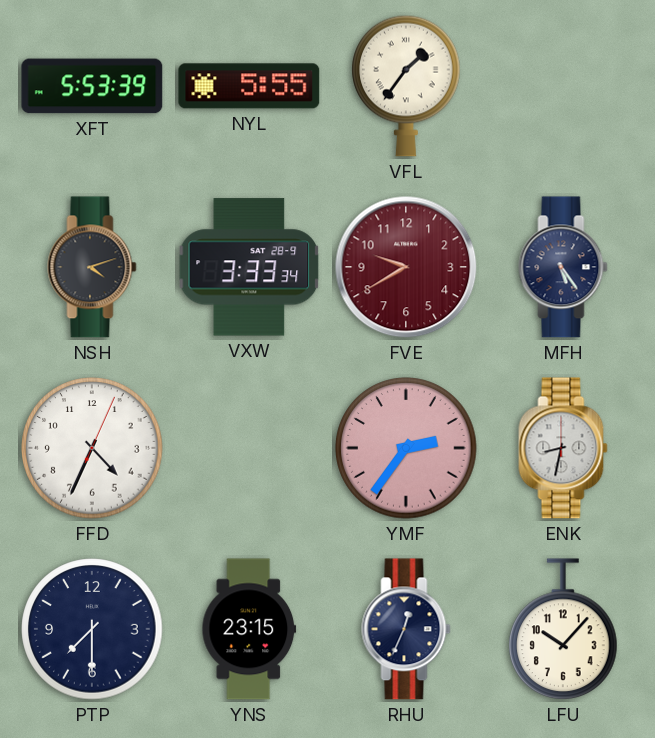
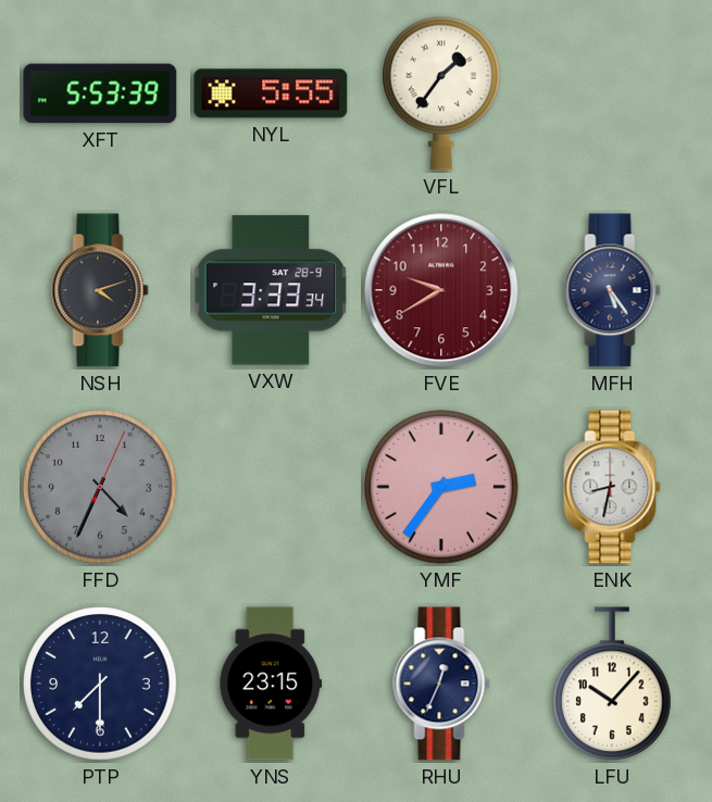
FFD dial: white -> grey
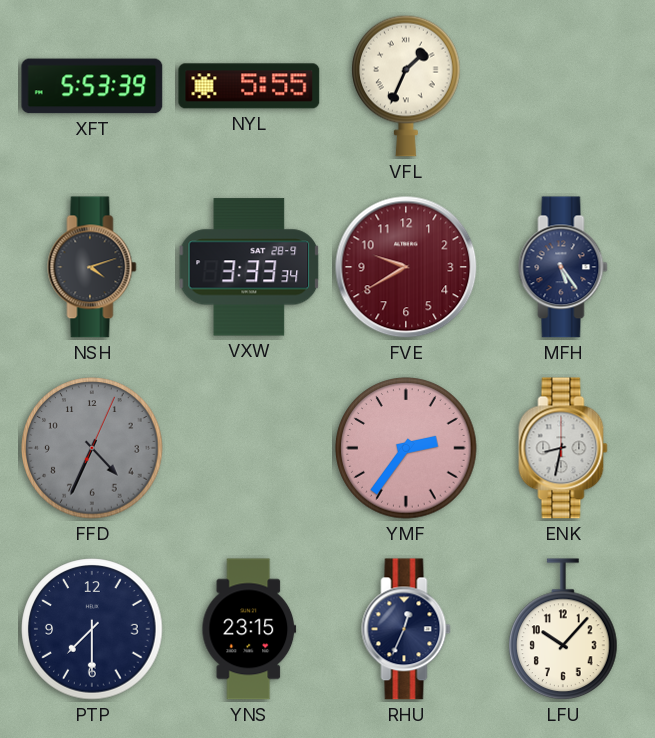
VFL: 1:36 -> 1:34
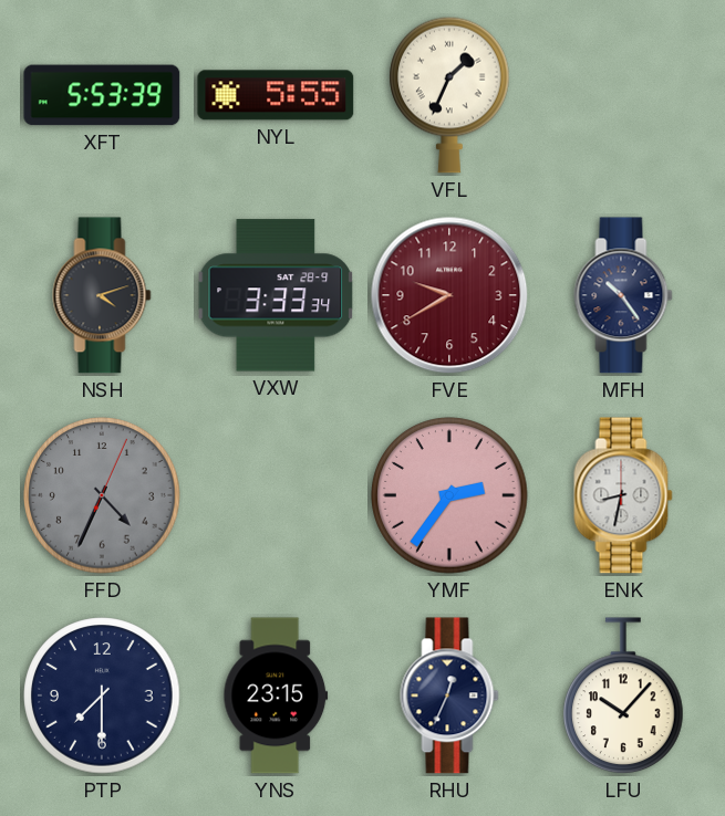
MFH: 5:24 -> 10:24
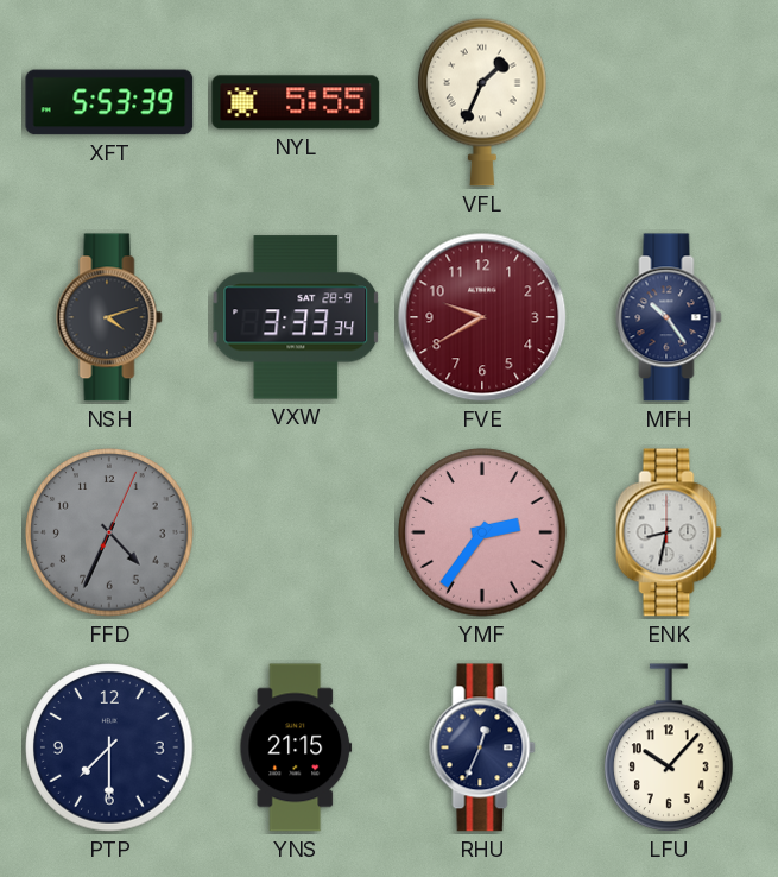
YNS: 23:15 -> 21:15
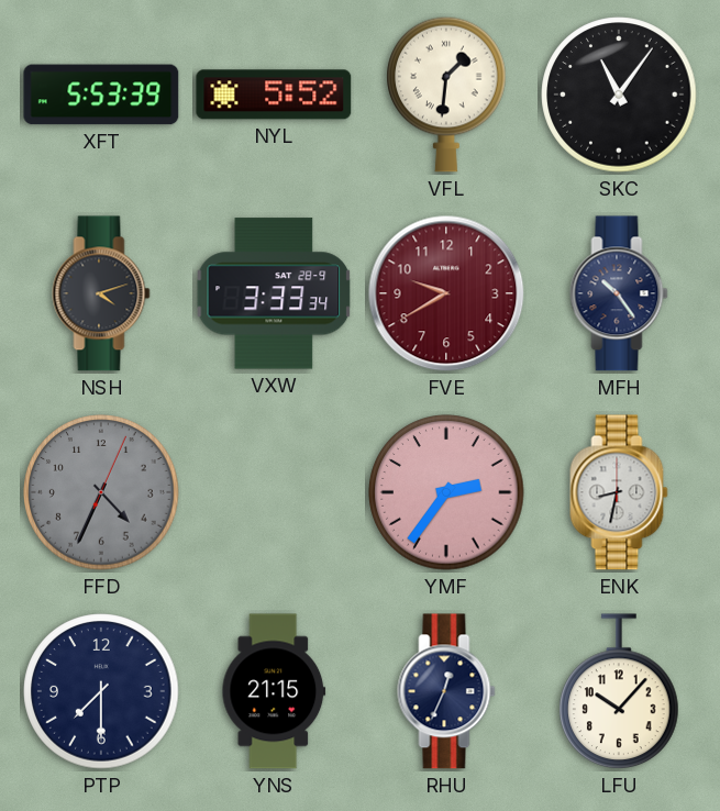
NYL: 5:55 -> 5:52
VFL: 1:34 -> 1:31
SKC: none -> 11:06
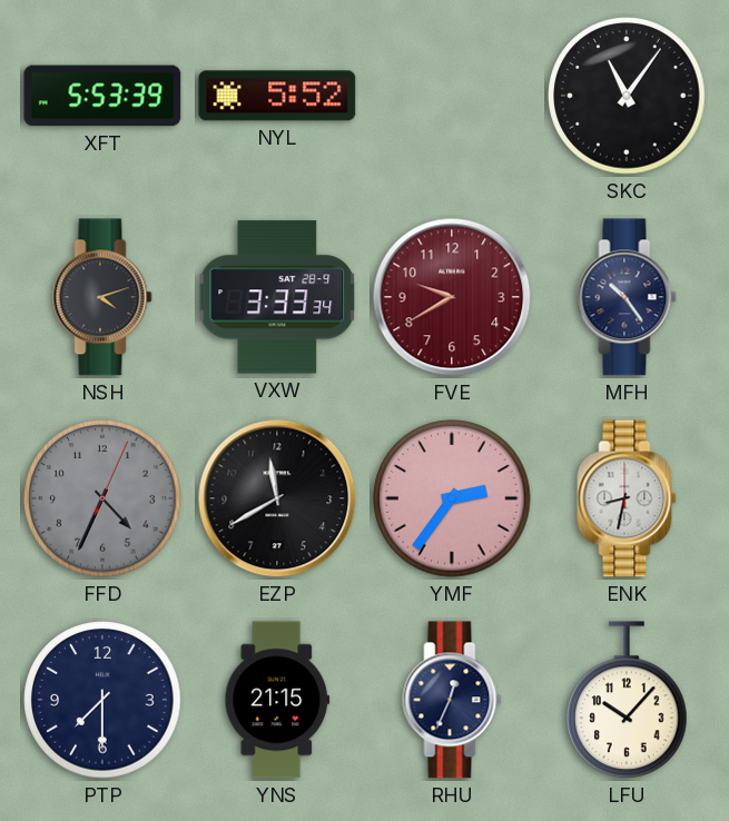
VFL: 1:31 -> none
EZP: none -> 11:40
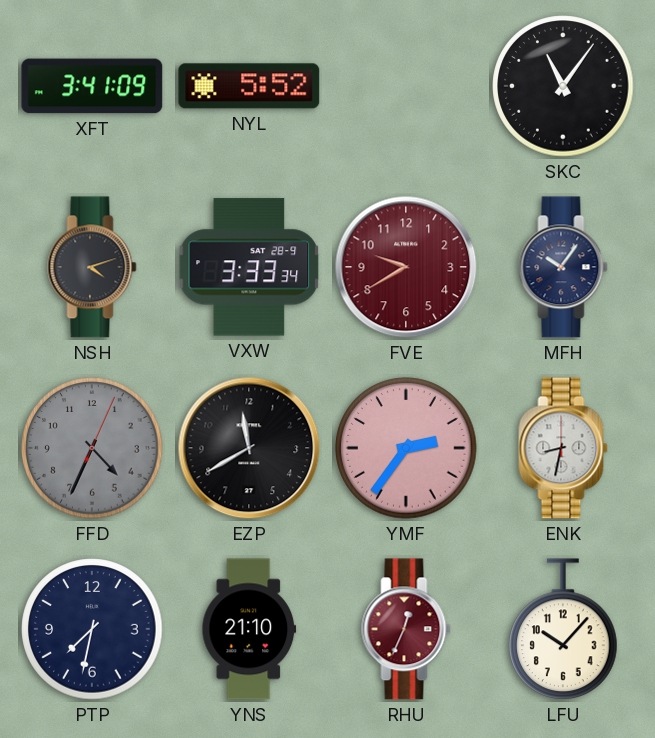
XFT: 5:53 -> 3:41
MFH: 10:24 -> 10:06
PTP: 7:30 -> 7:32
YNS: 21:15 -> 21:10
RHU dial: navy -> burgundy
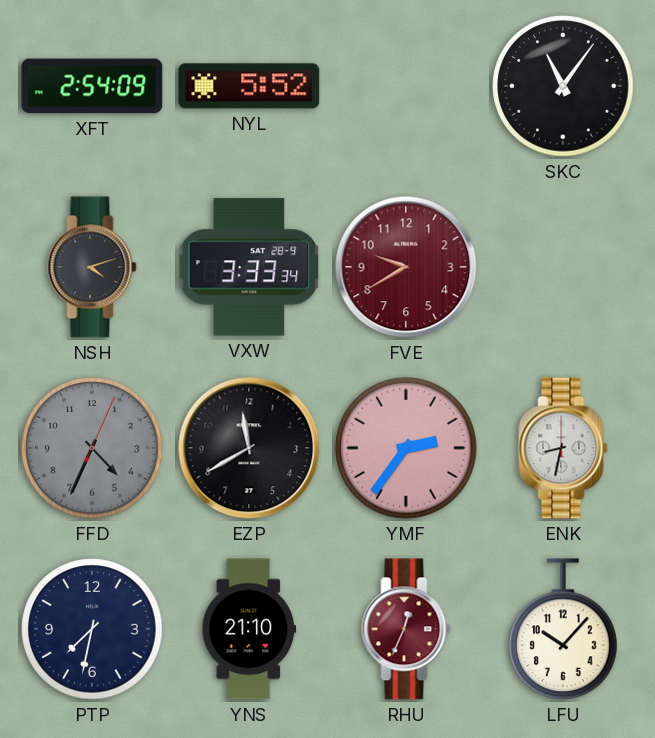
XFT: 3:41 -> 2:54
MFH: 10:06 -> none
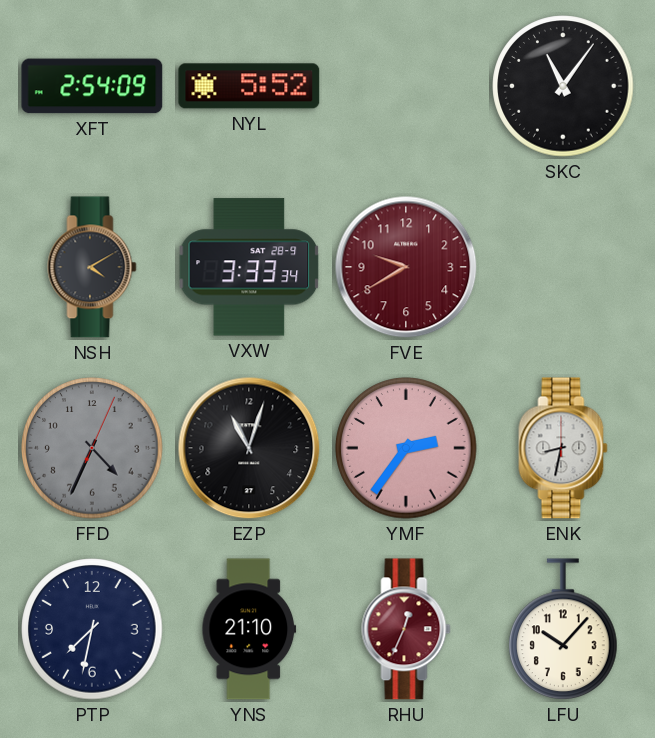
NSH: 4:12 -> 4:10
EZP: 11:40 -> 11:03
